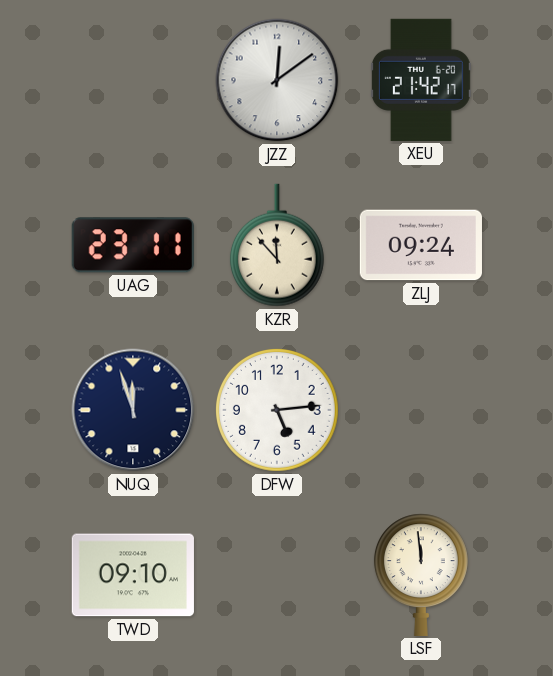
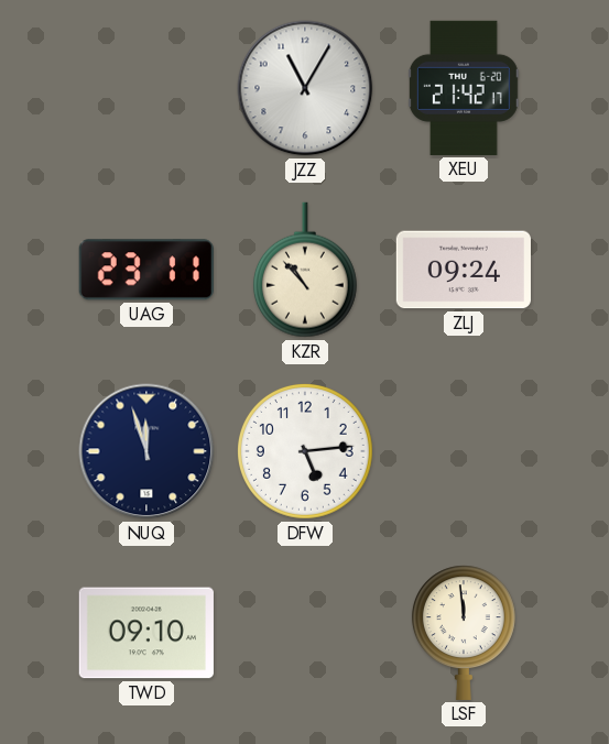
JZZ: 12:09 -> 11:05
KZR: 11:53 -> 10:53
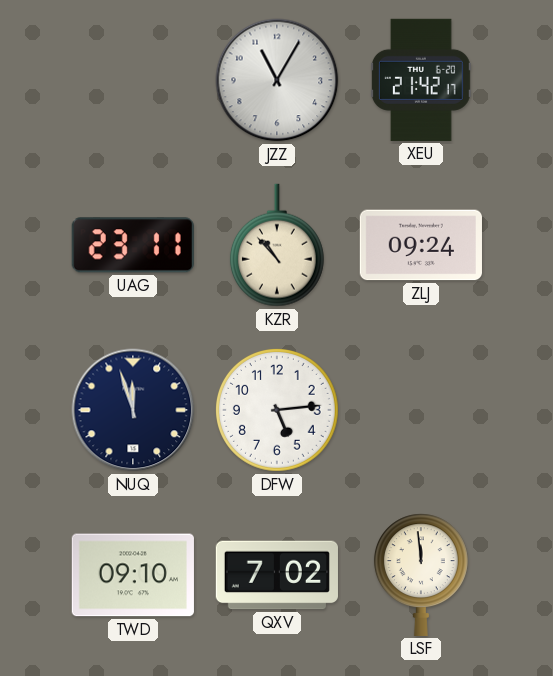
QXV: none -> 7:02
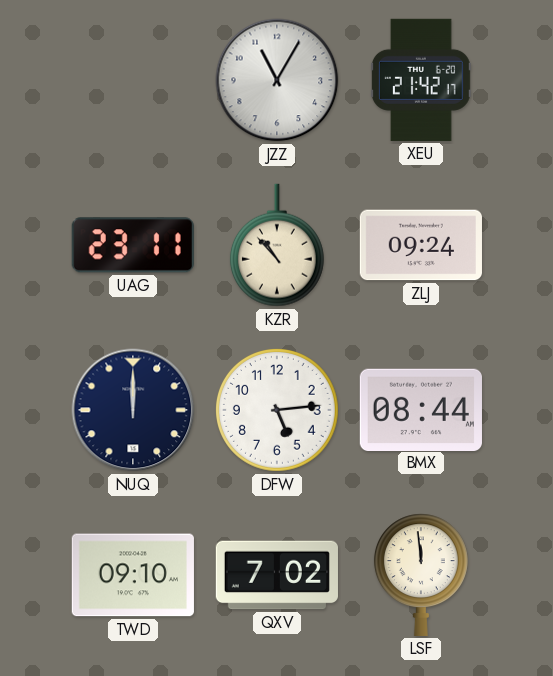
NUQ: 11:57 -> 12:00
BMX: none -> 08:44
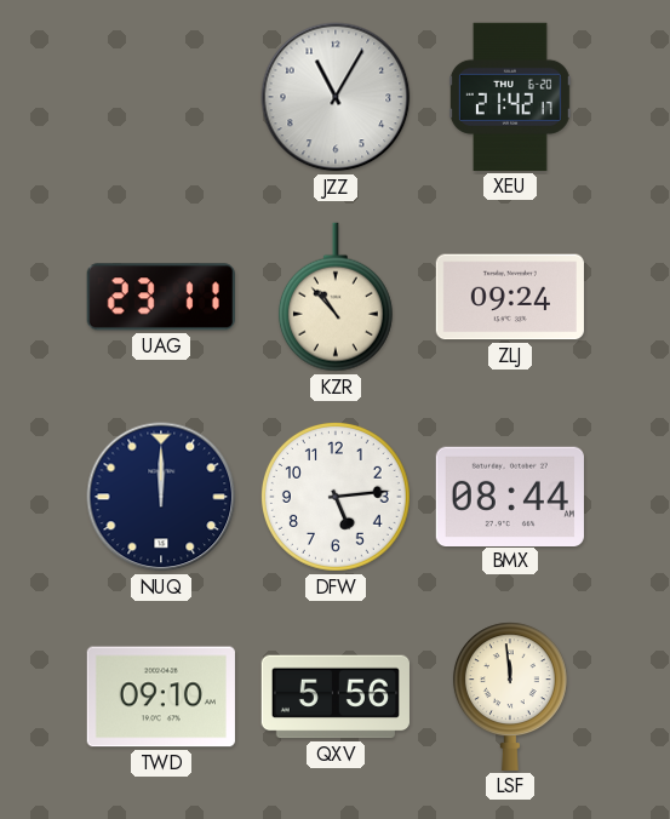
QXV: 7:02 -> 5:56
